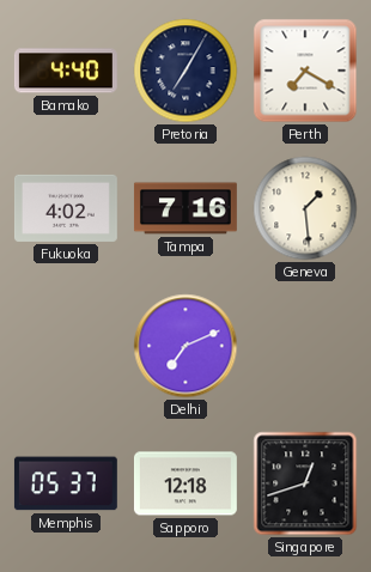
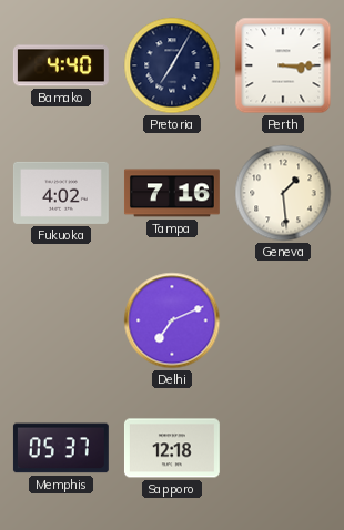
Perth: 7:20 -> 3:15
Singapore: 12:42 -> none
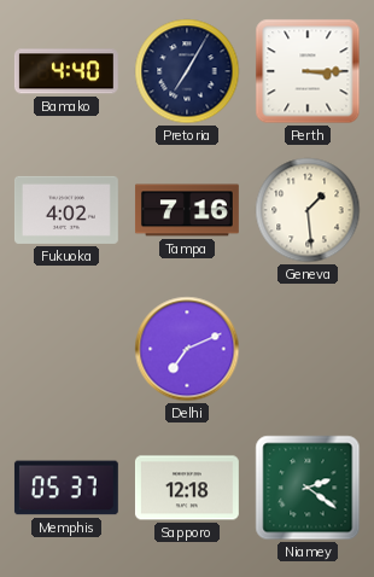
Niamey: none -> 2:21
